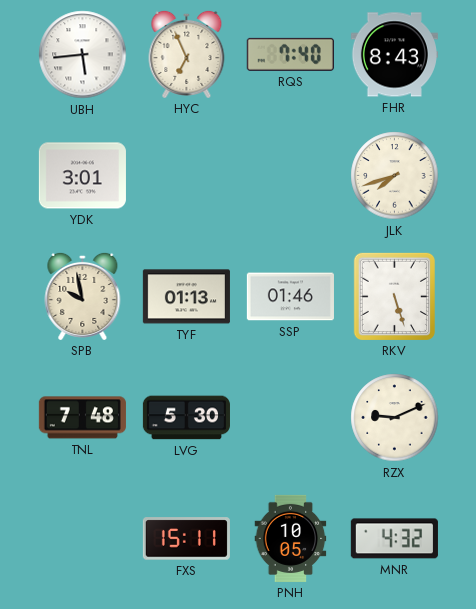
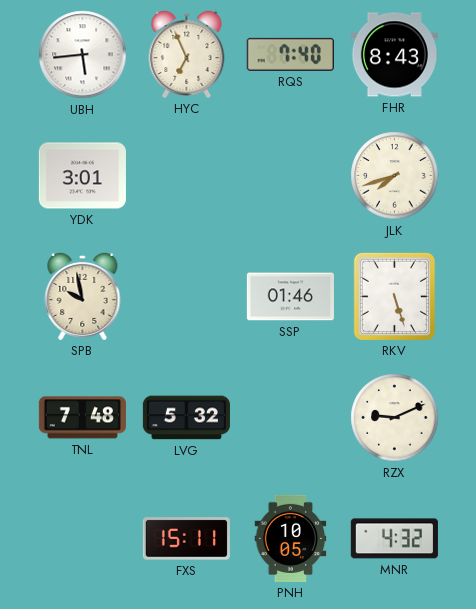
TYF: 01:13 -> none
LVG: 5:30 -> 5:32
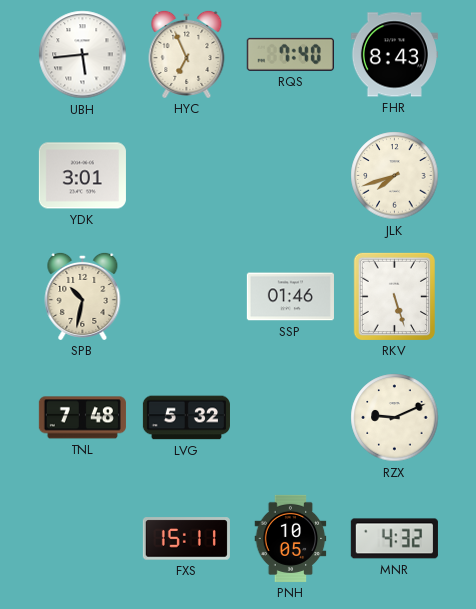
SPB: 9:58 -> 10:32
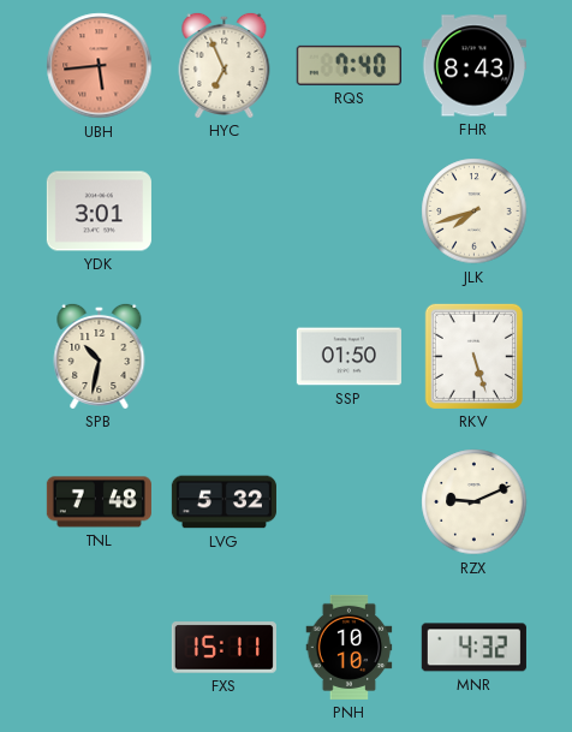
UBH dial: white -> salmon
SSP: 01:46 -> 01:50
PNH: 10:05 -> 10:10
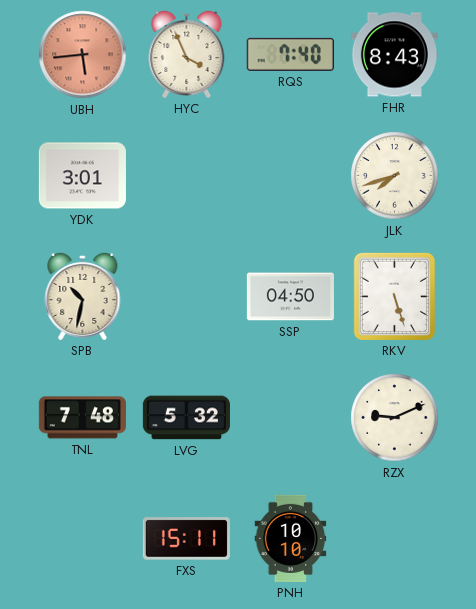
HYC: 6:56 -> 3:56
SSP: 01:50 -> 04:50
MNR: 4:32 -> none
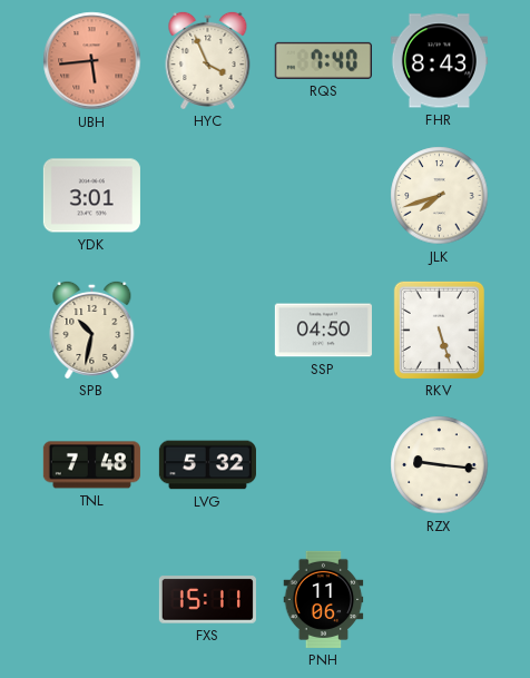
RZX: 9:11 -> 9:16
PNH: 10:10 -> 11:06
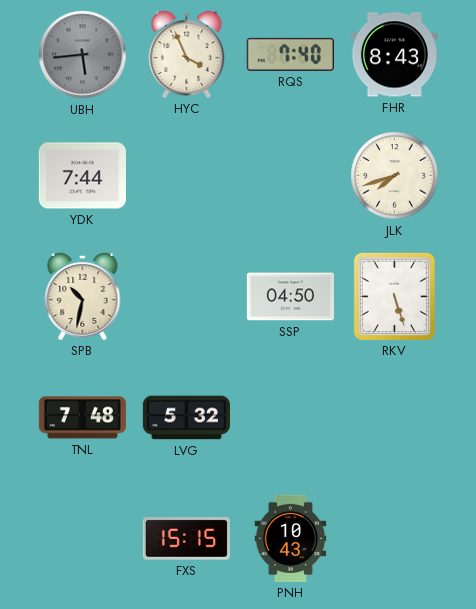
UBH dial: salmon -> grey
YDK: 3:01 -> 7:44
RZX: 9:16 -> none
FXS: 15:11 -> 15:15
PNH: 11:06 -> 10:43
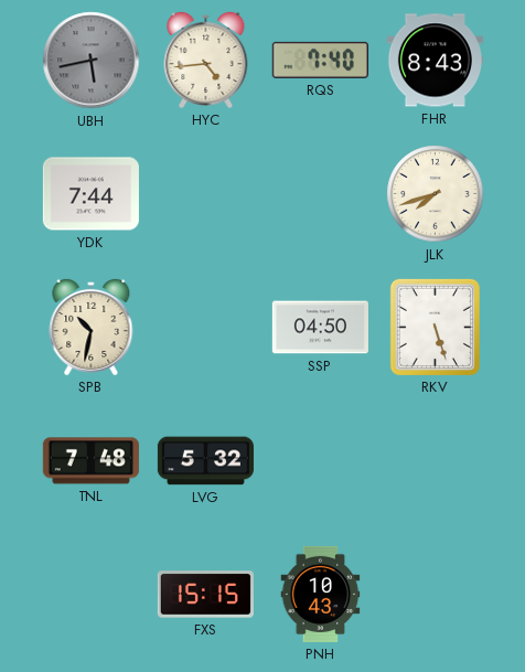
UBH: 5:44 -> 5:43
HYC: 3:56 -> 4:44
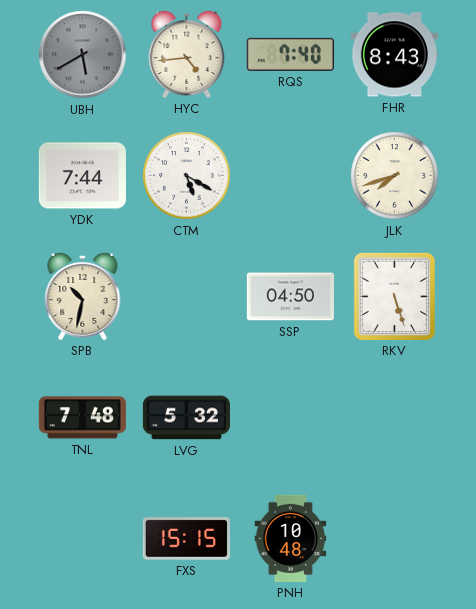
UBH: 5:43 -> 5:40
CTM: none -> 5:20
PNH: 10:43 -> 10:48
